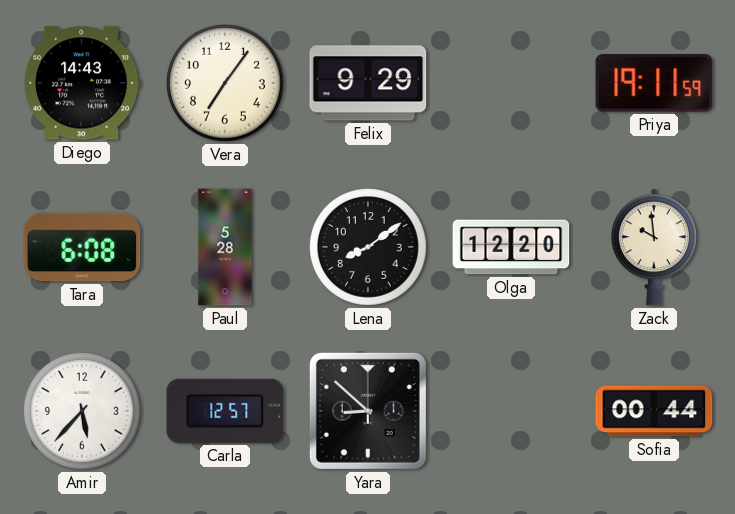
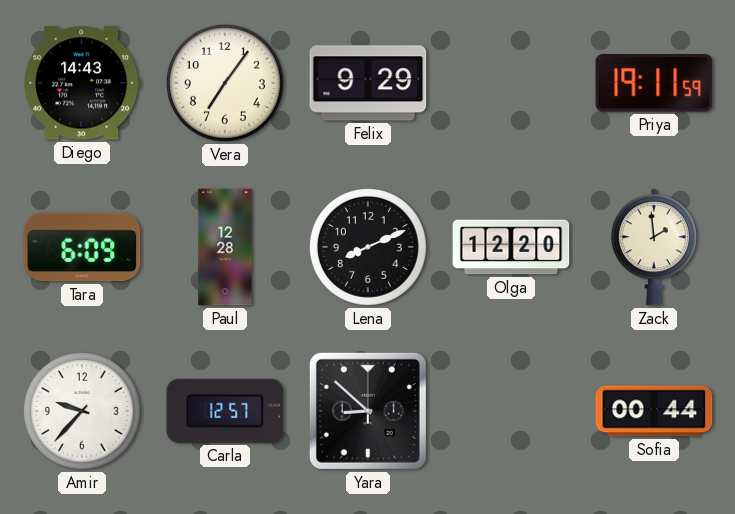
Tara: 6:08 -> 6:09
Paul: 5:28 -> 12:28
Lena: 8:09 -> 8:11
Zack: 9:59 -> 1:59
Amir: 5:37 -> 9:37
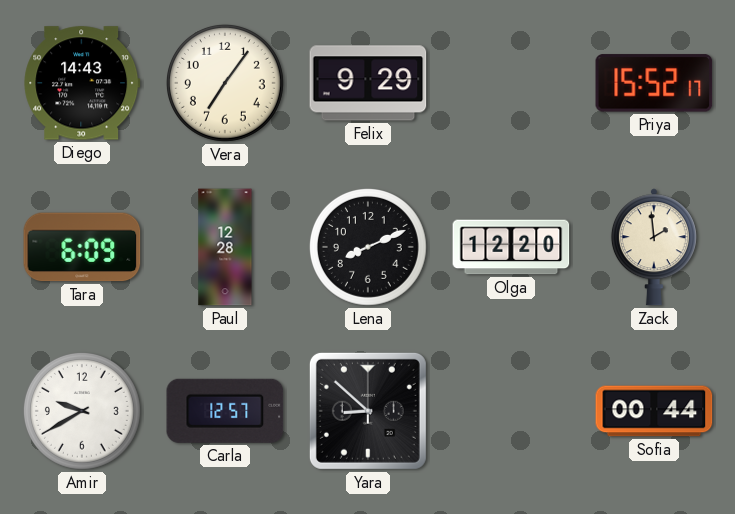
Priya: 19:11 -> 15:52
Amir: 9:37 -> 9:40
